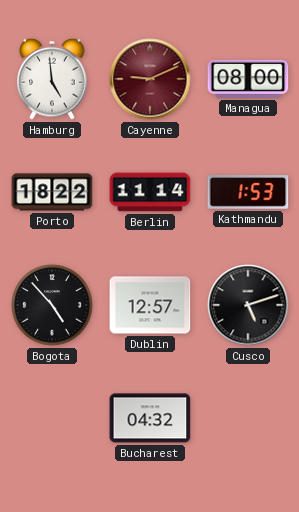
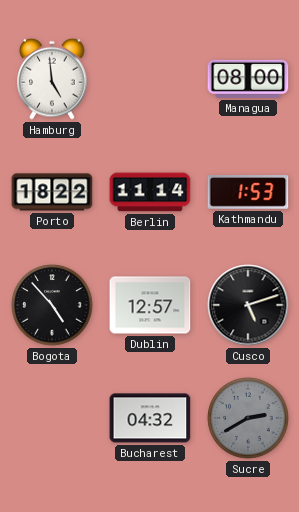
Cayenne: 9:11 -> none
Sucre: none -> 2:40
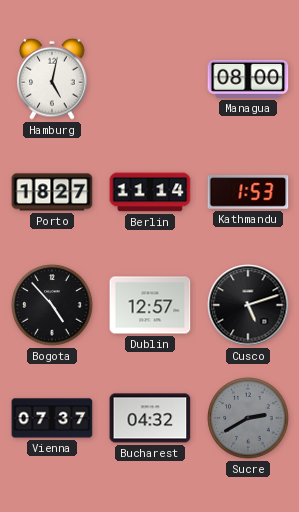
Hamburg: 4:59 -> 5:02
Porto: 18:22 -> 18:27
Vienna: none -> 07:37
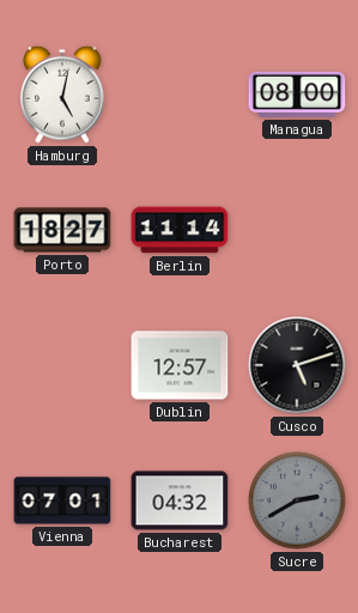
Kathmandu: 1:53 -> none
Bogota: 4:53 -> none
Vienna: 07:37 -> 07:01
